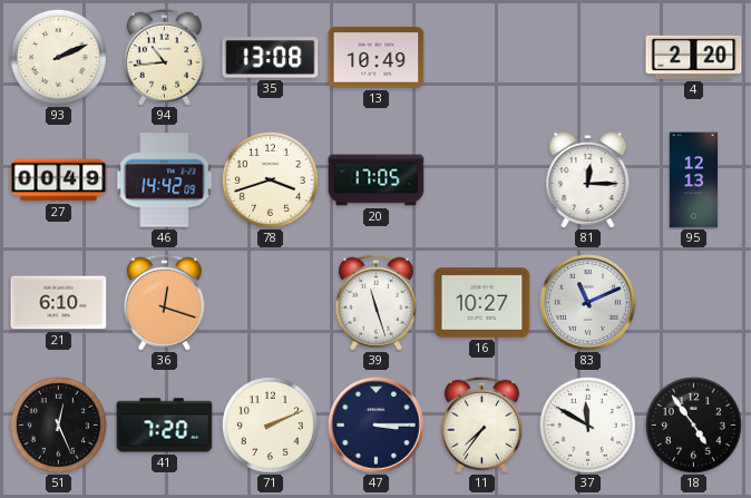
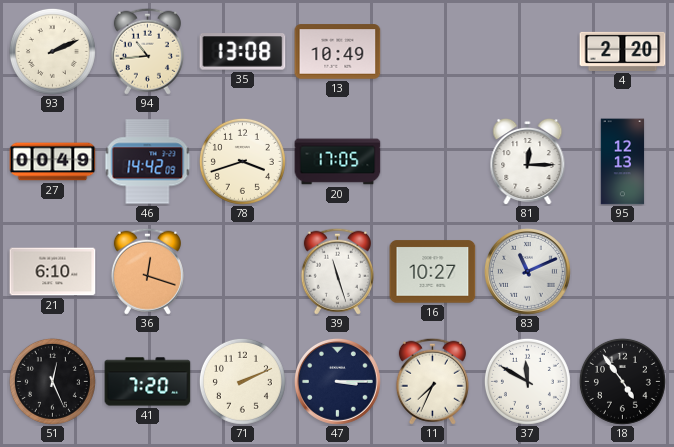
11: 7:36 -> 7:34
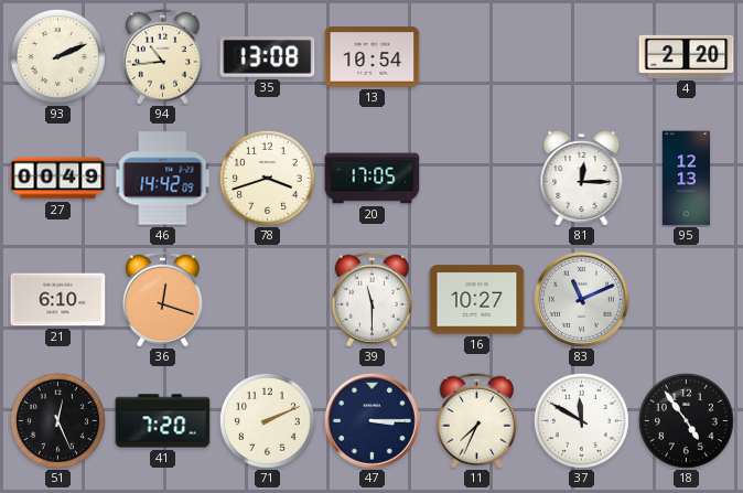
13: 10:49 -> 10:54
39: 11:27 -> 11:30
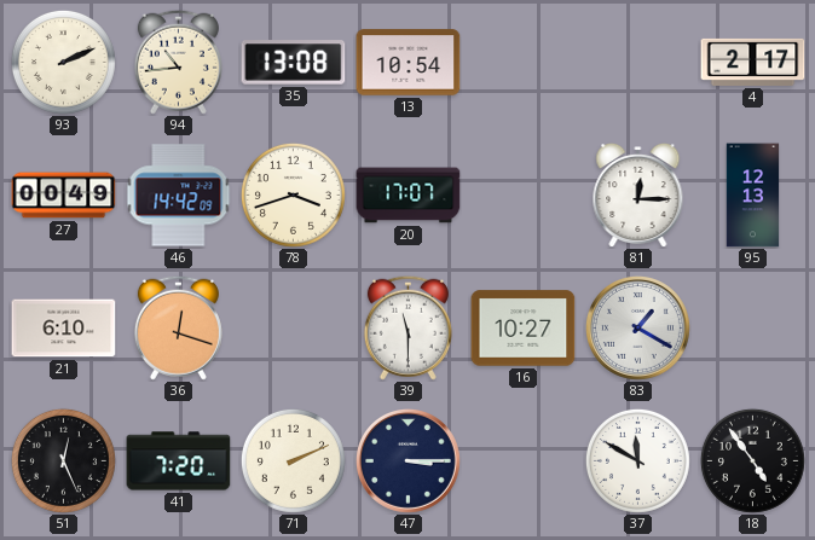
4: 2:20 -> 2:17
20: 17:05 -> 17:07
83: 11:11 -> 1:20
11: 7:34 -> none
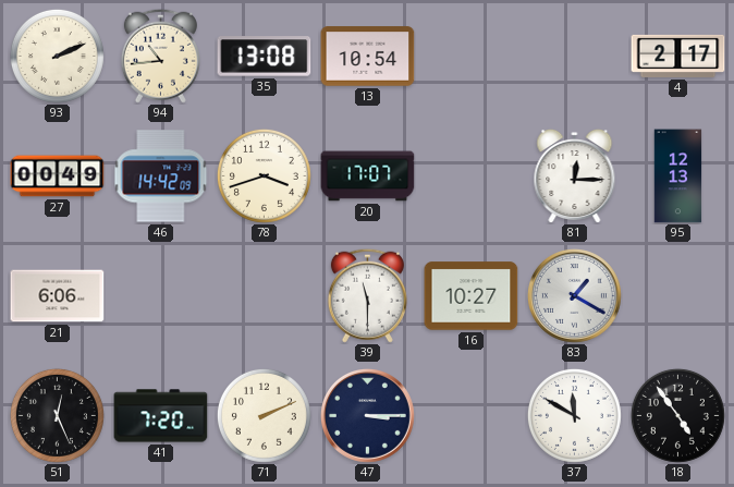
21: 6:10 -> 6:06
36: 12:18 -> none
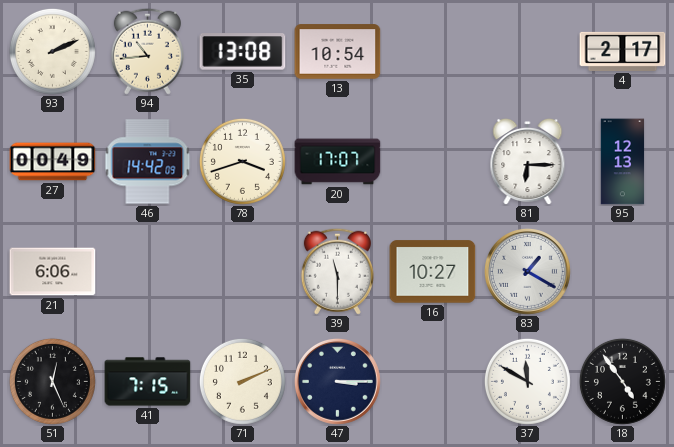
81: 12:15 -> 6:15
41: 7:20 -> 7:15
